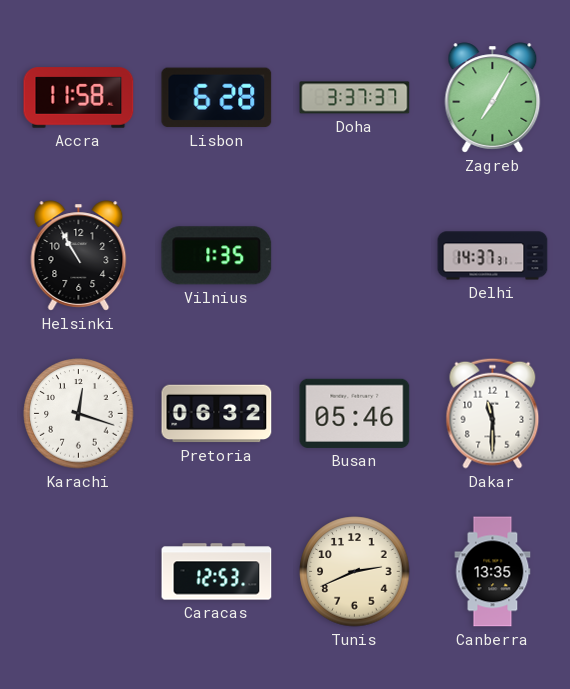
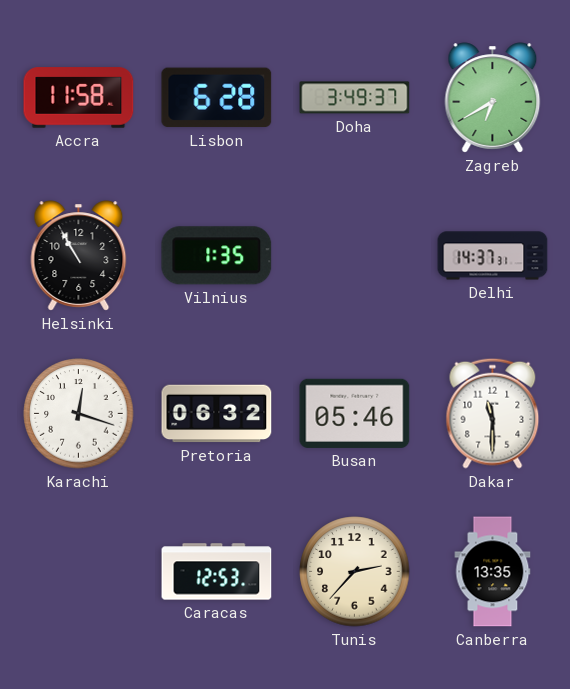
Doha: 3:37 -> 3:49
Zagreb: 7:05 -> 6:40
Tunis: 2:41 -> 2:37
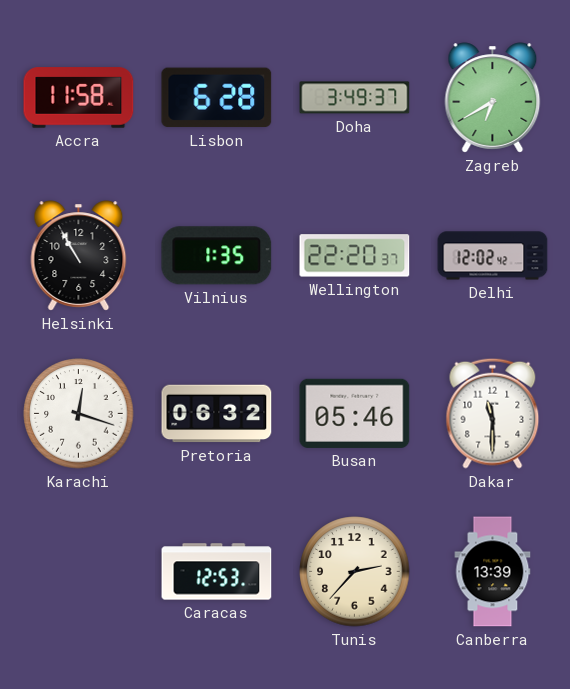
Wellington: none -> 22:20
Delhi: 14:37 -> 12:02
Canberra: 13:35 -> 13:39
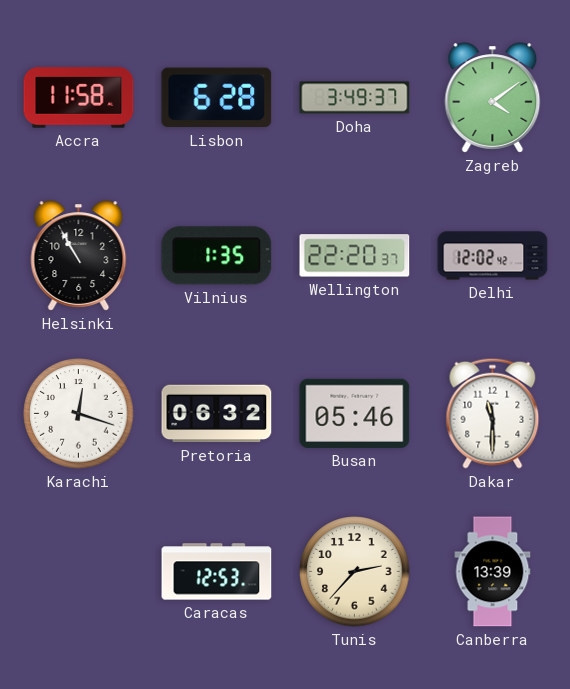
Zagreb: 6:40 -> 4:09
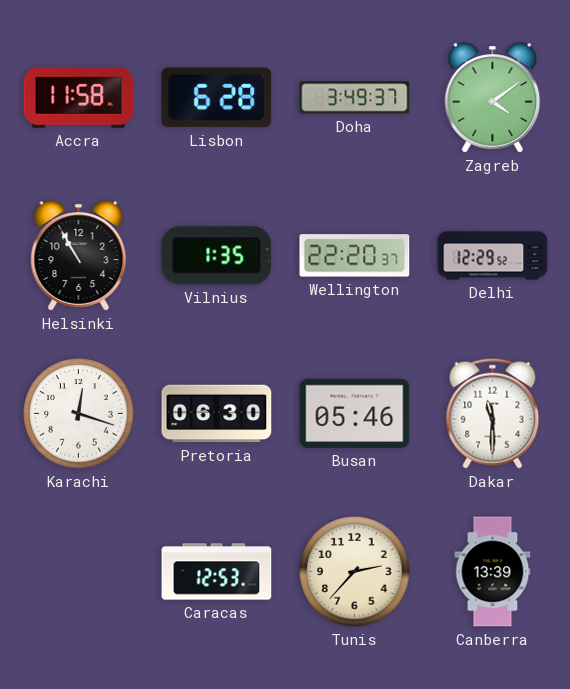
Delhi: 12:02 -> 12:29
Pretoria: 06:32 -> 06:30
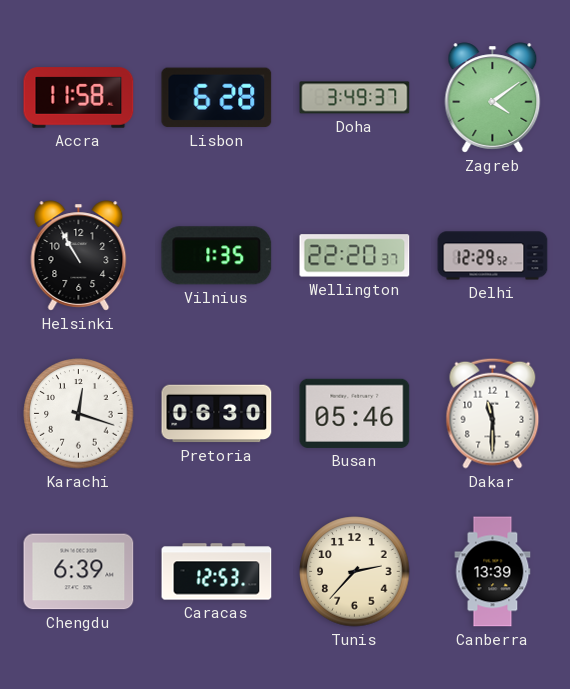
Chengdu: none -> 6:39
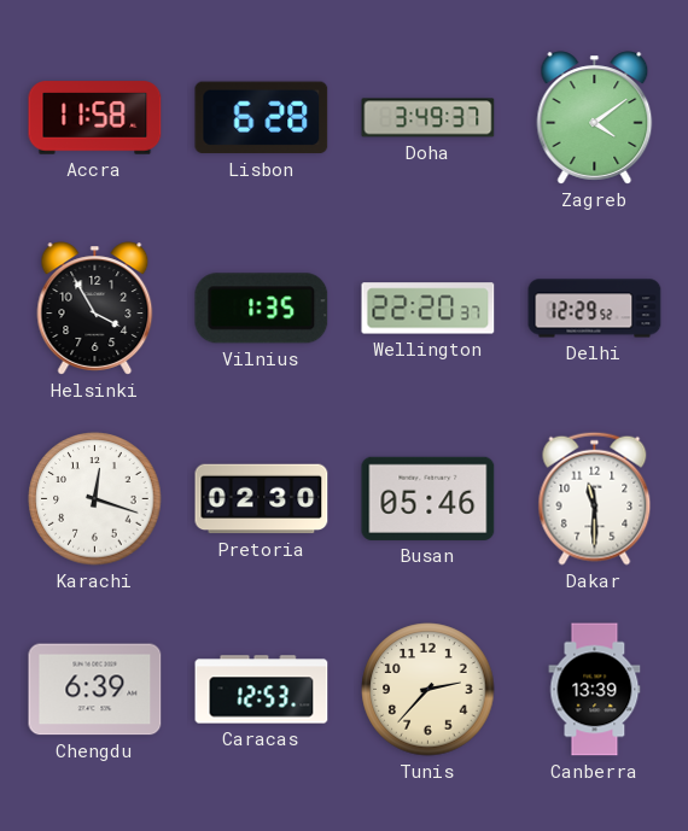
Helsinki: 10:55 -> 3:55
Pretoria: 06:30 -> 02:30
